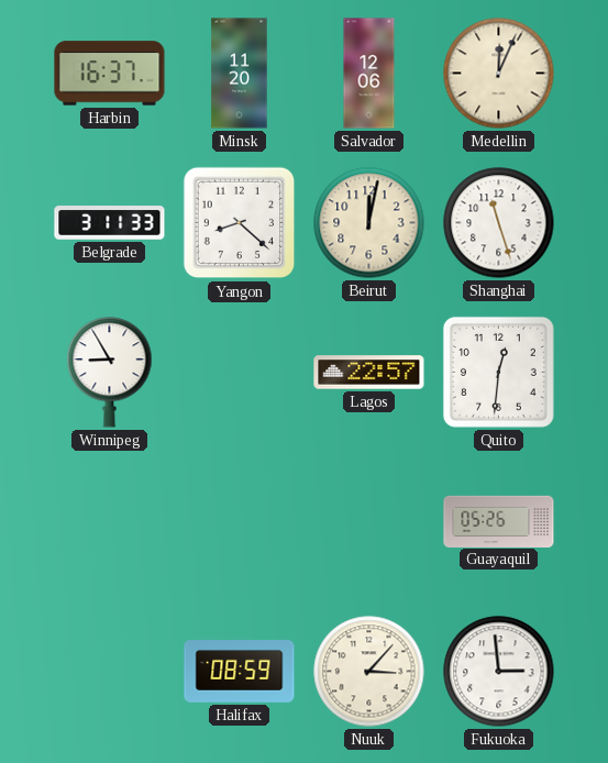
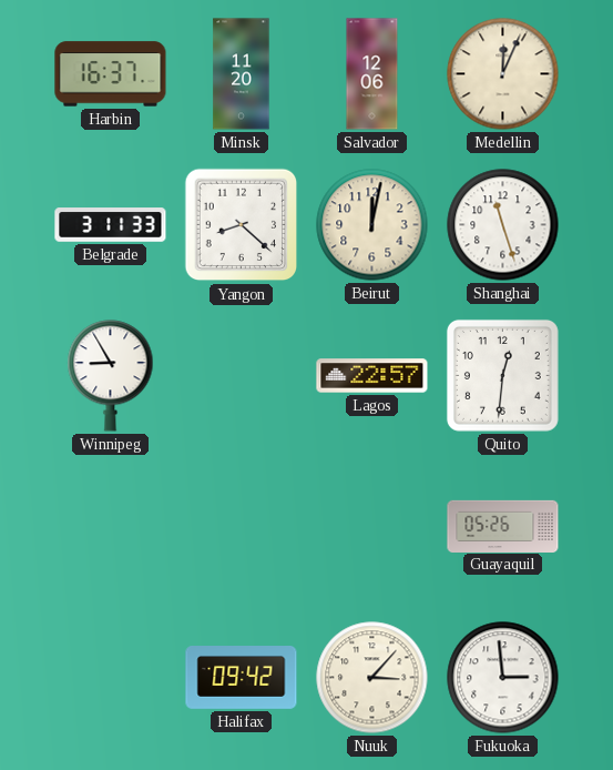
Halifax: 08:59 -> 09:42
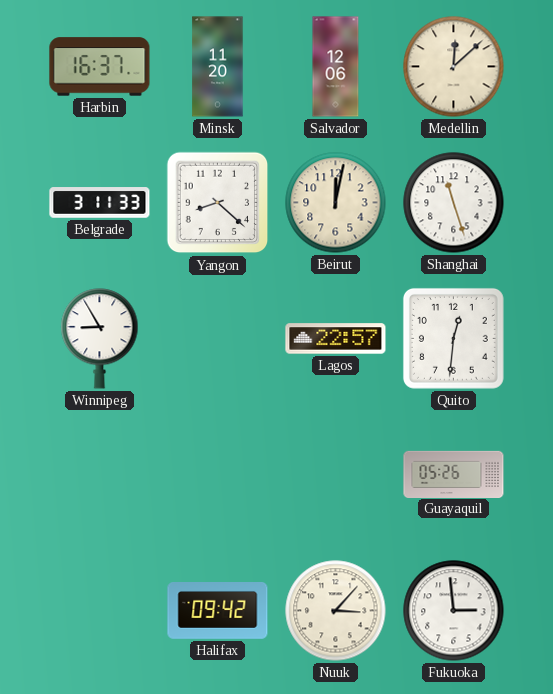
Medellin: 12:04 -> 12:08
